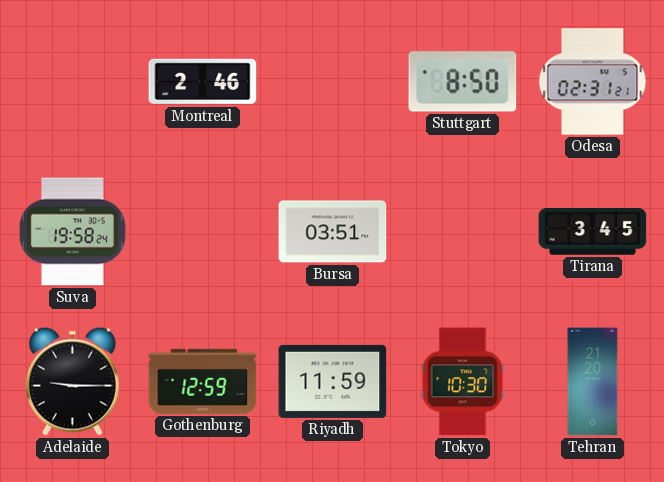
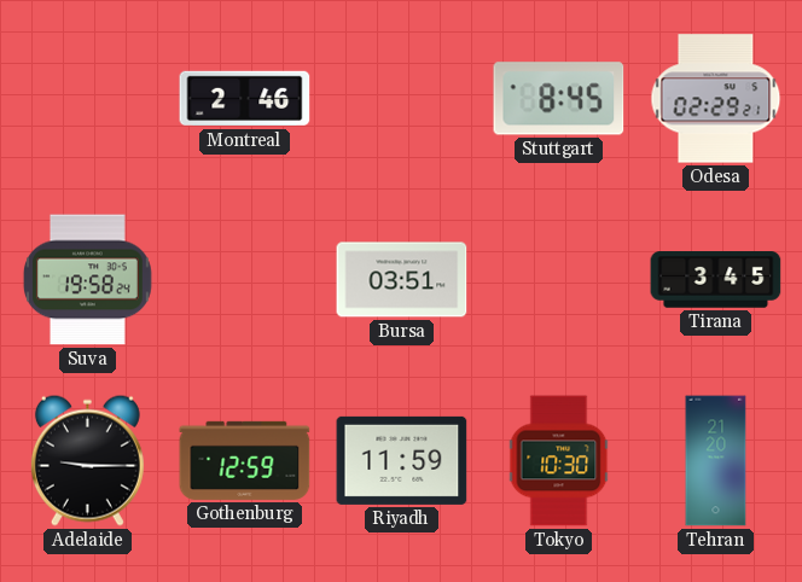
Stuttgart: 8:50 -> 8:45
Odesa: 02:31 -> 02:29
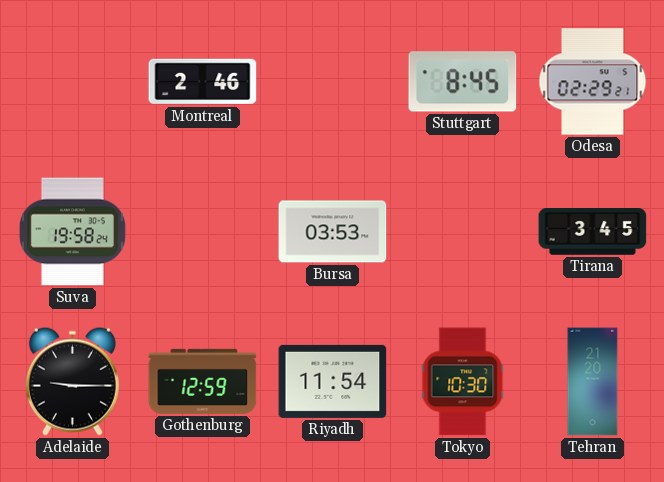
Bursa: 03:51 -> 03:53
Riyadh: 11:59 -> 11:54
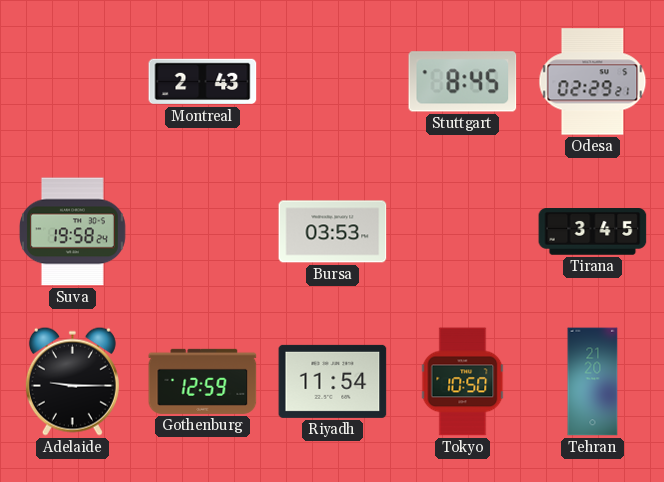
Montreal: 2:46 -> 2:43
Tokyo: 10:30 -> 10:50
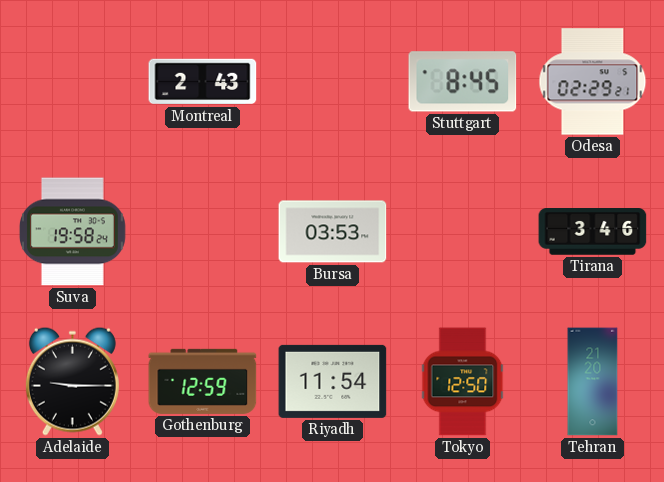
Tirana: 3:45 -> 3:46
Tokyo: 10:50 -> 12:50
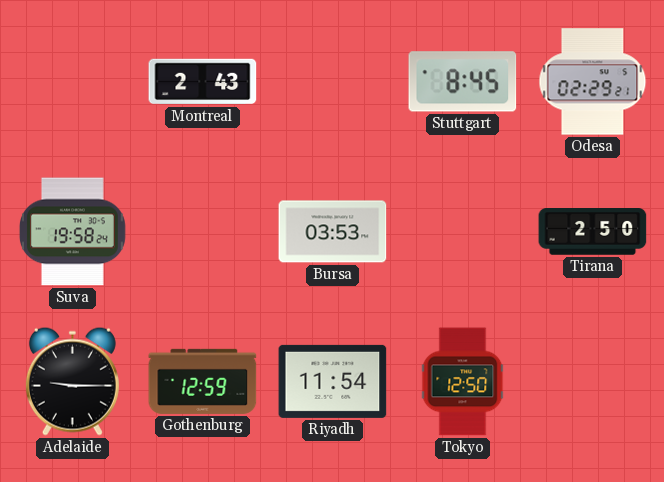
Tirana: 3:46 -> 2:50
Tehran: 21:20 -> none
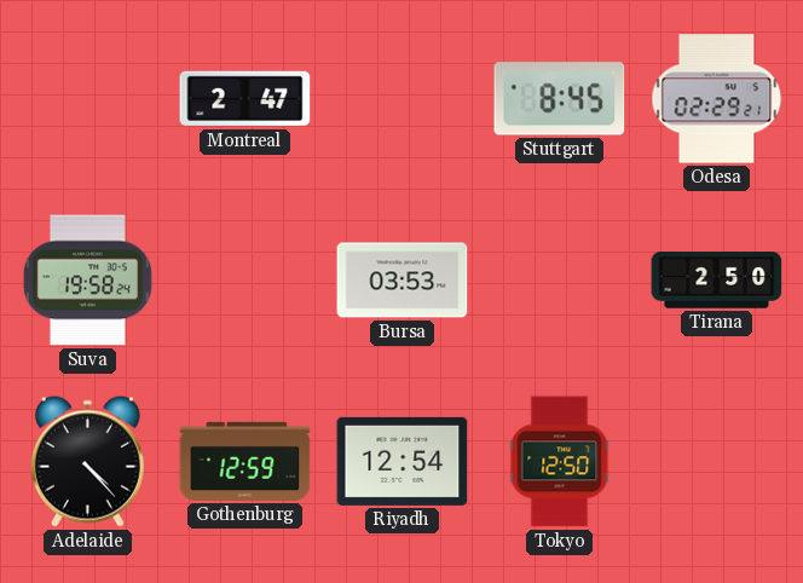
Montreal: 2:43 -> 2:47
Adelaide: 9:15 -> 4:23
Riyadh: 11:54 -> 12:54
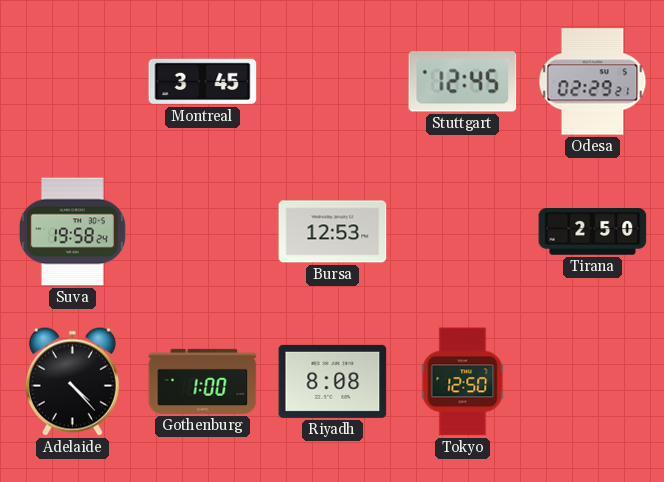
Montreal: 2:47 -> 3:45
Stuttgart: 8:45 -> 12:45
Bursa: 03:53 -> 12:53
Gothenburg: 12:59 -> 1:00
Riyadh: 12:54 -> 8:08
